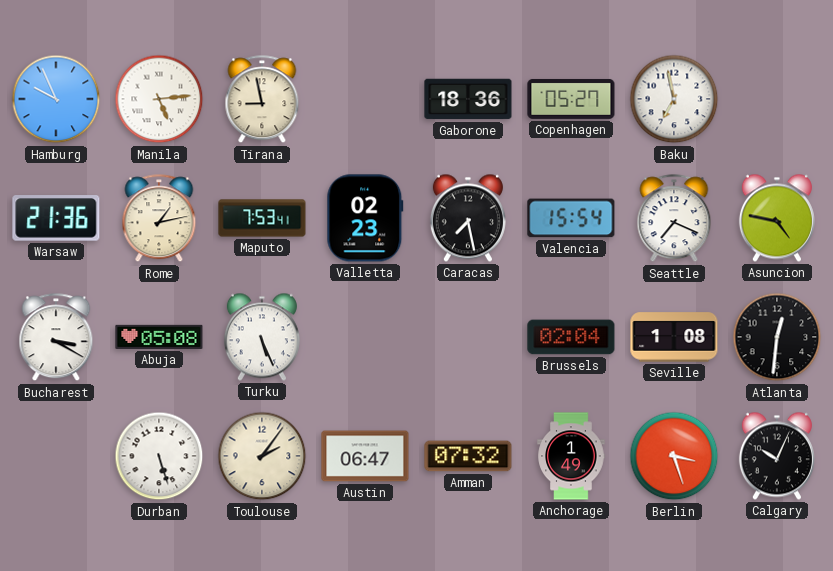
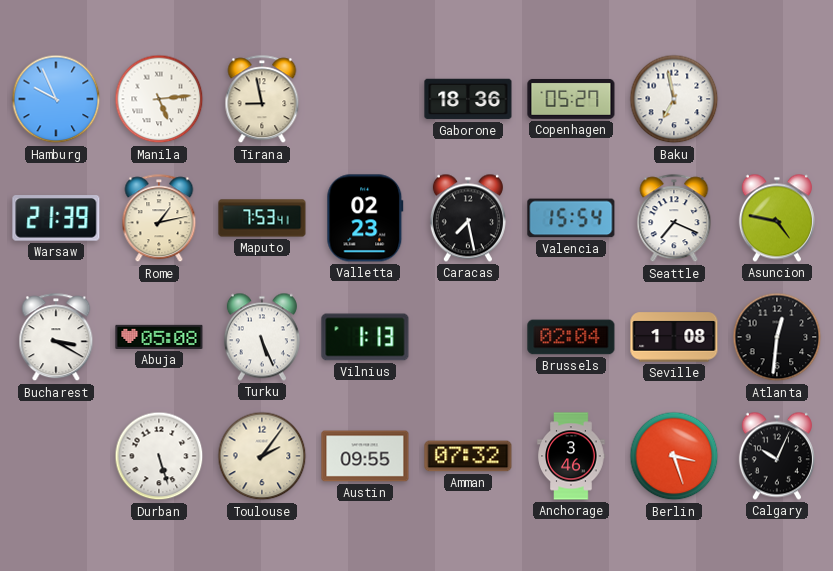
Warsaw: 21:36 -> 21:39
Vilnius: none -> 1:13
Austin: 06:47 -> 09:55
Anchorage: 1:49 -> 3:46
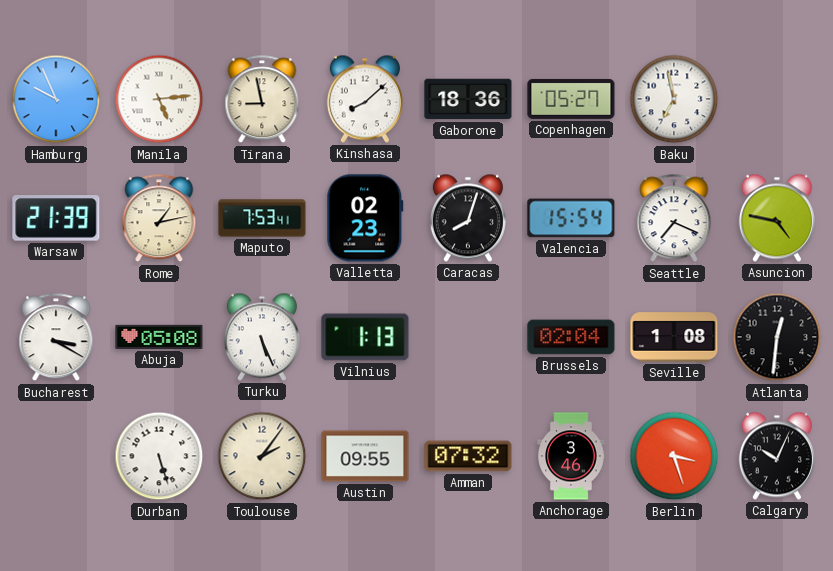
Kinshasa: none -> 8:08
Caracas: 7:28 -> 8:03
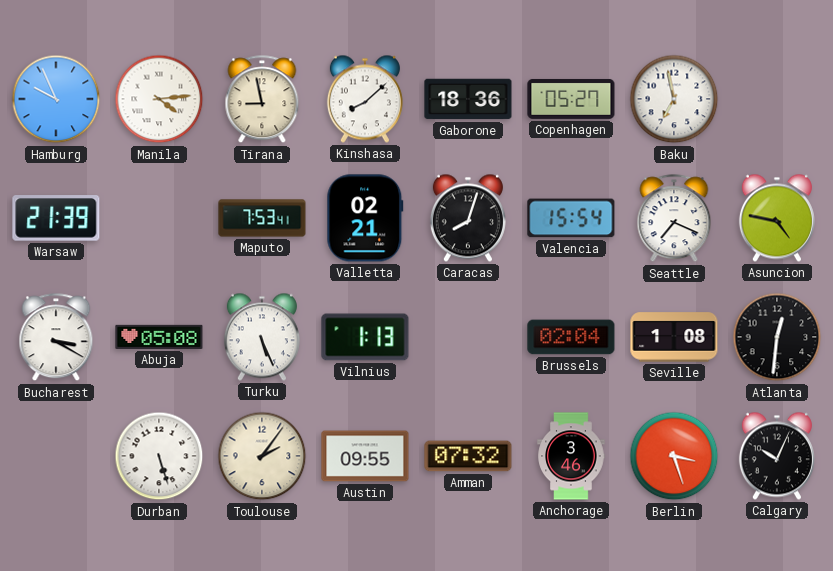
Manila: 5:14 -> 4:14
Rome: 1:13 -> none
Valletta: 02:23 -> 02:21
